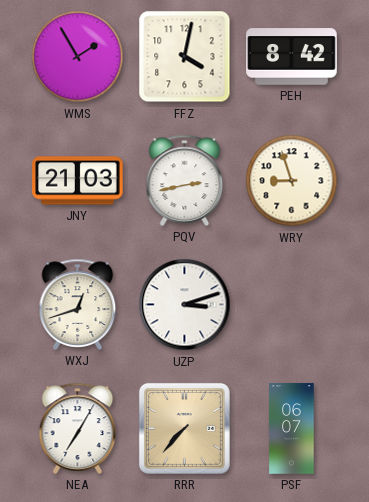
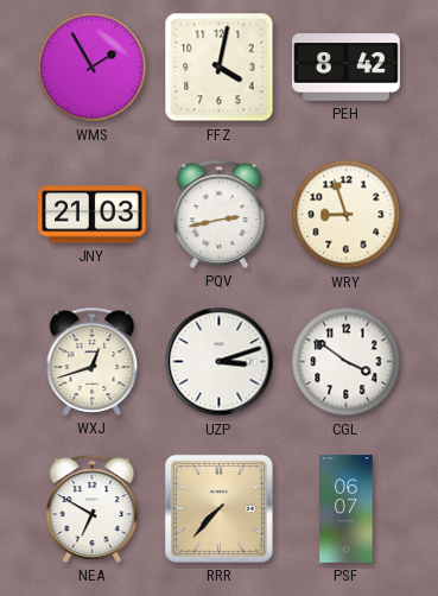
CGL: none -> 3:51
NEA: 7:05 -> 6:50
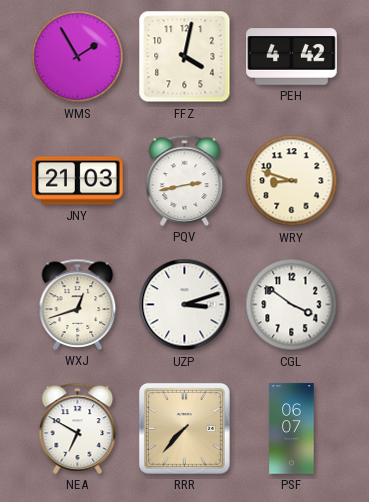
PEH: 8:42 -> 4:42
WRY: 8:57 -> 8:48
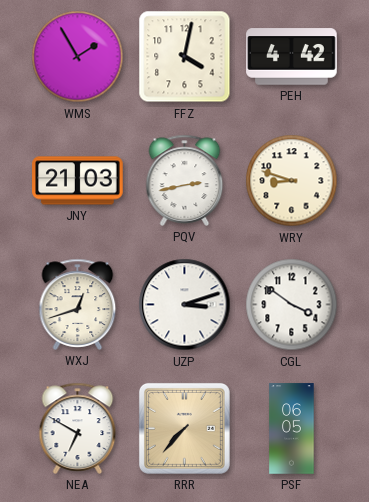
PSF: 06:07 -> 06:05
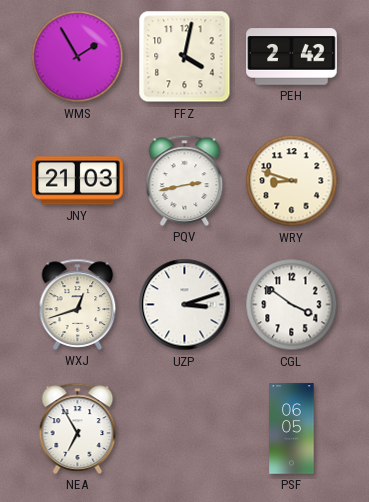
PEH: 4:42 -> 2:42
NEA: 6:50 -> 6:55
RRR: 7:37 -> none
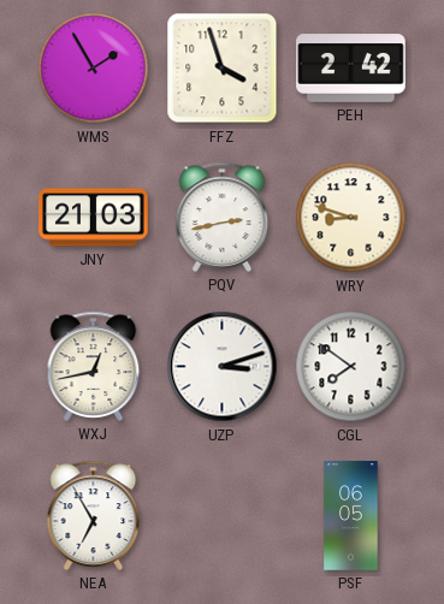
FFZ: 4:02 -> 3:57
WXJ: 12:42 -> 12:43
CGL: 3:51 -> 7:51
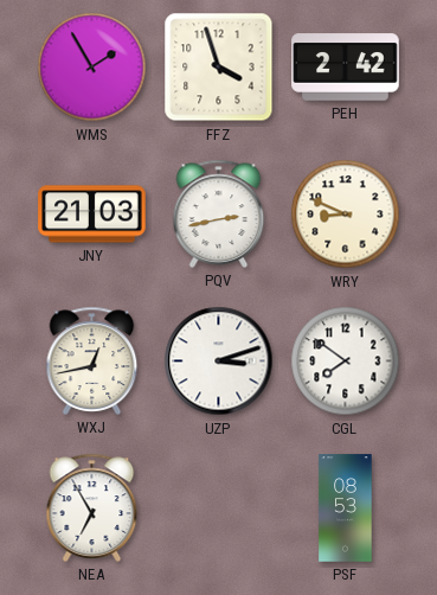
WRY: 8:48 -> 8:49
PSF: 06:05 -> 08:53
